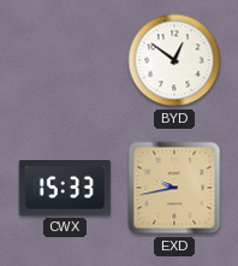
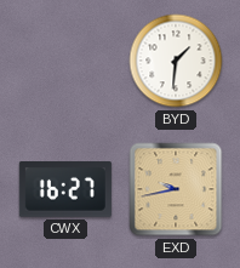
BYD: 12:51 -> 1:31
CWX: 15:33 -> 16:27
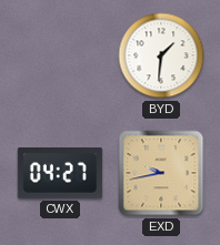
CWX: 16:27 -> 04:27
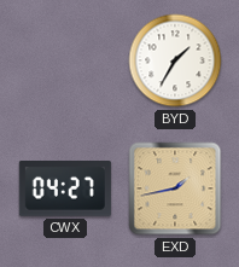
BYD: 1:31 -> 1:35
EXD: 9:43 -> 1:43
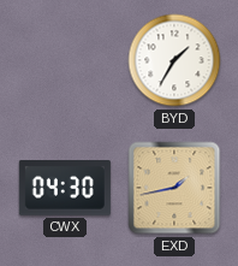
CWX: 04:27 -> 04:30
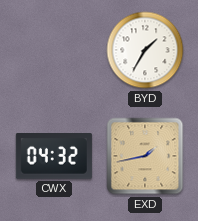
CWX: 04:30 -> 04:32
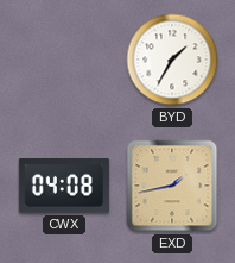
CWX: 04:32 -> 04:08
